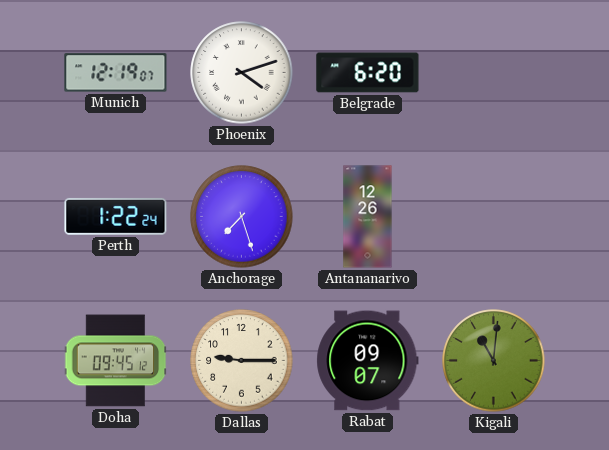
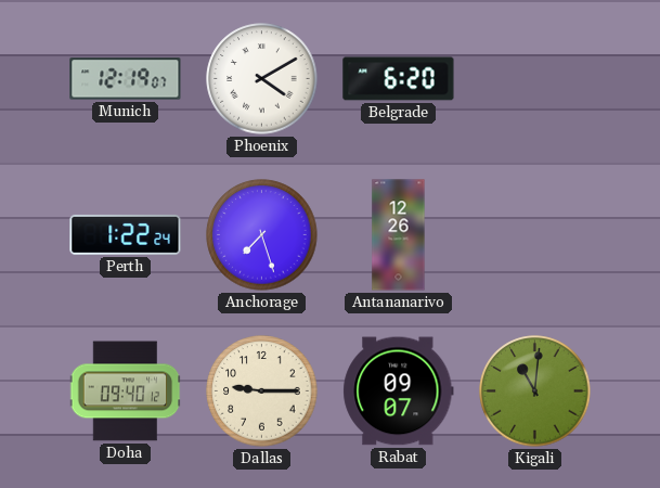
Phoenix: 4:12 -> 4:10
Doha: 09:45 -> 09:40
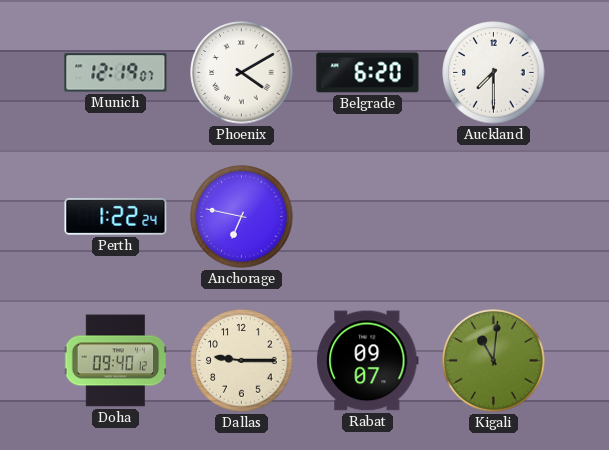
Auckland: none -> 7:30
Anchorage: 7:27 -> 6:47
Antananarivo: 12:26 -> none
